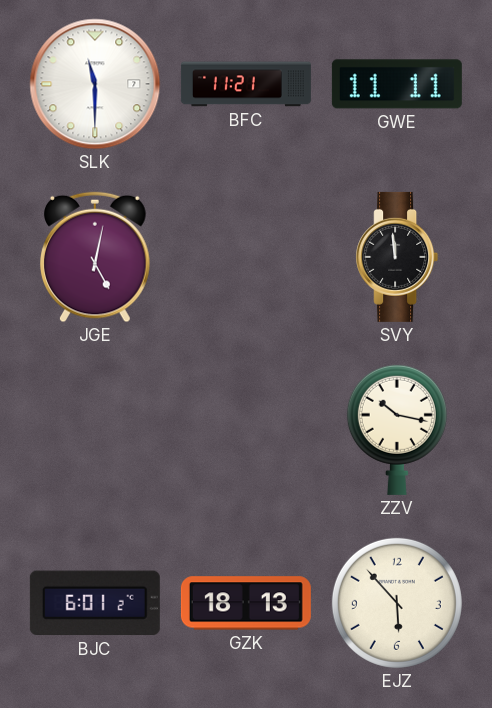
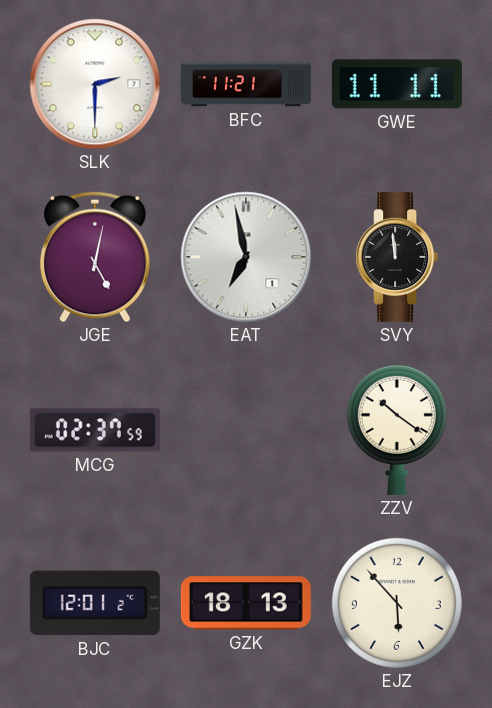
SLK: 11:30 -> 2:30
EAT: none -> 6:58
MCG: none -> 02:37
ZZV: 10:17 -> 10:21
BJC: 6:01 -> 12:01
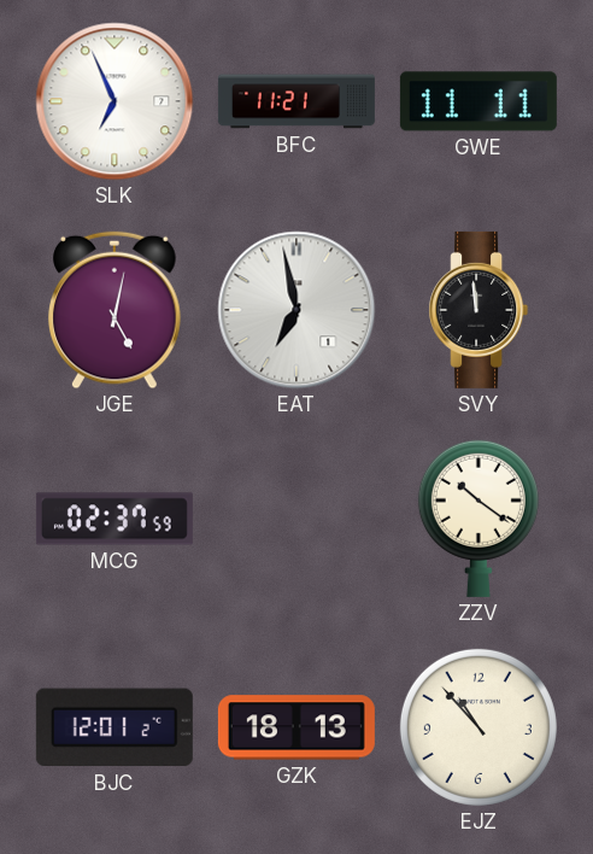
SLK: 2:30 -> 6:56
EJZ: 5:53 -> 10:53
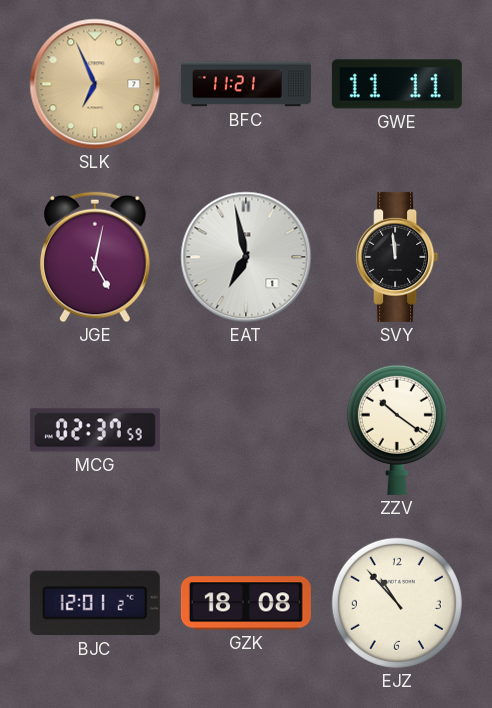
SLK dial: white -> champagne
GZK: 18:13 -> 18:08
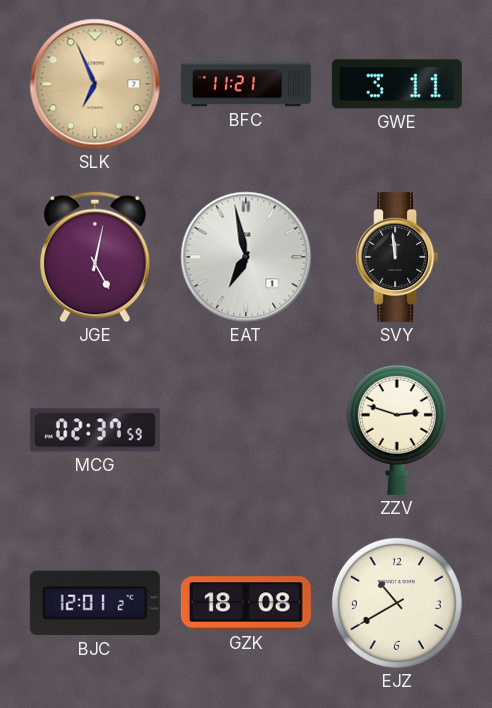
GWE: 11:11 -> 3:11
ZZV: 10:21 -> 2:48
EJZ: 10:53 -> 10:40
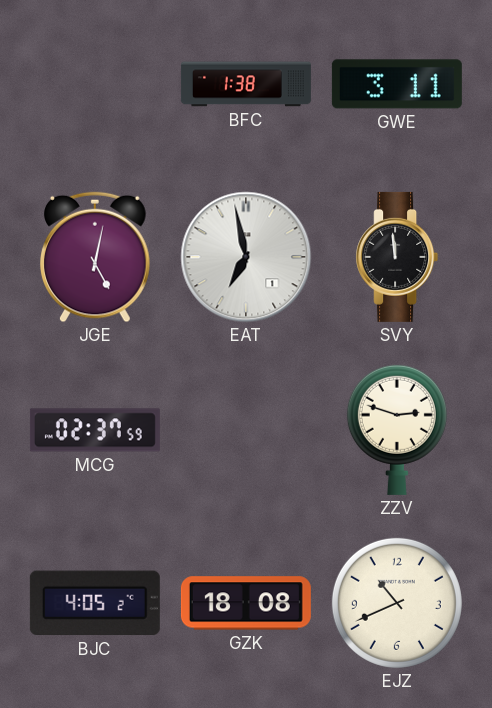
SLK: 6:56 -> none
BFC: 11:21 -> 1:38
BJC: 12:01 -> 4:05
EJZ: 10:40 -> 10:41
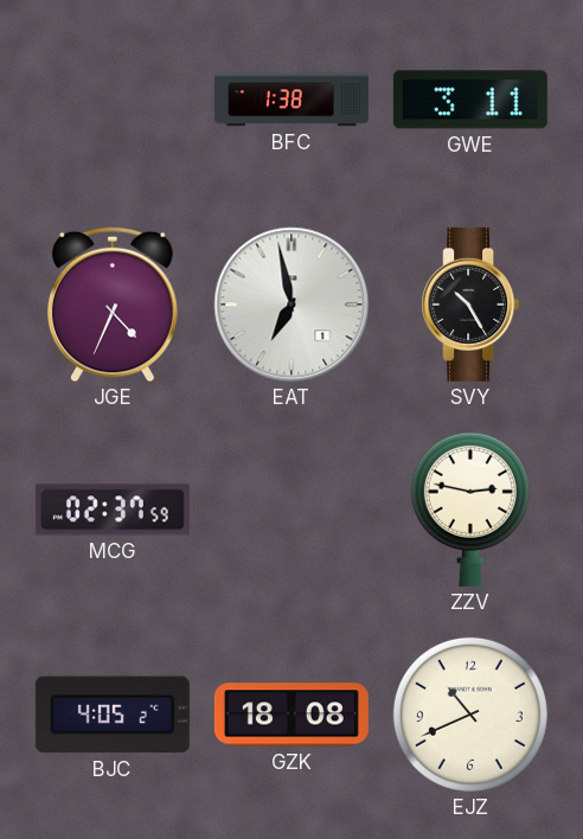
JGE: 5:02 -> 4:34
SVY: 11:59 -> 10:25
ZZV: 2:48 -> 2:47
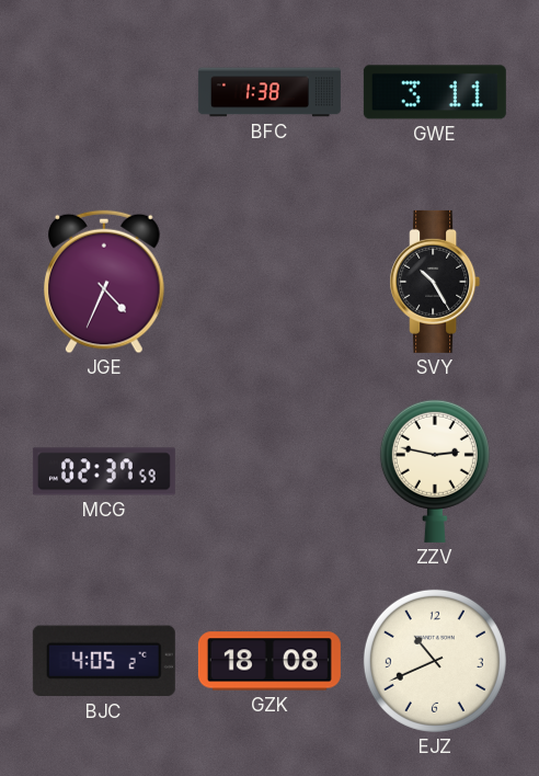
EAT: 6:58 -> none
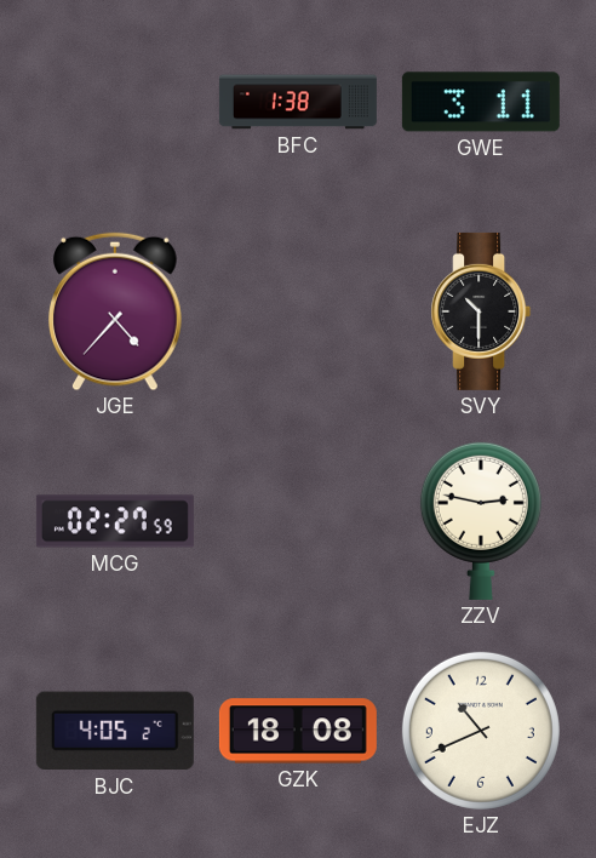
JGE: 4:34 -> 4:37
SVY: 10:25 -> 10:30
MCG: 02:37 -> 02:27
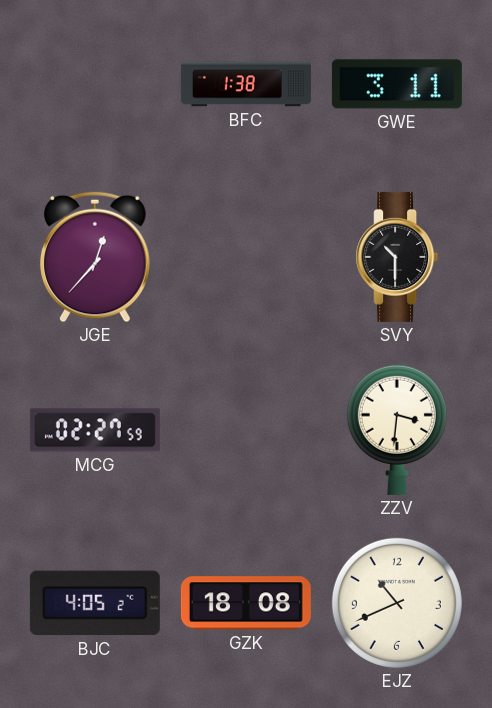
JGE: 4:37 -> 12:37
ZZV: 2:47 -> 3:31
